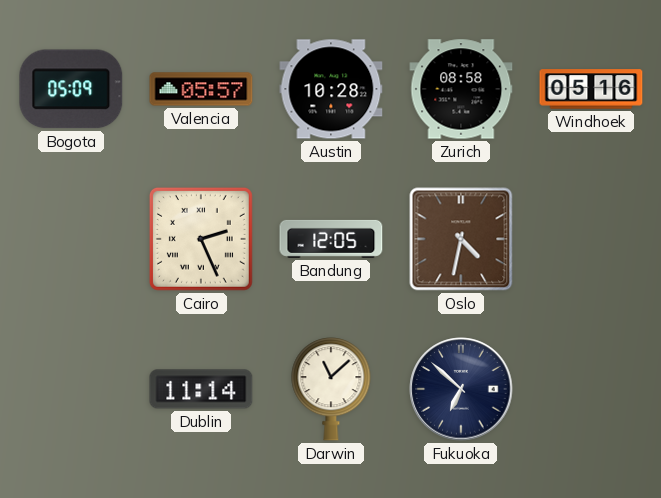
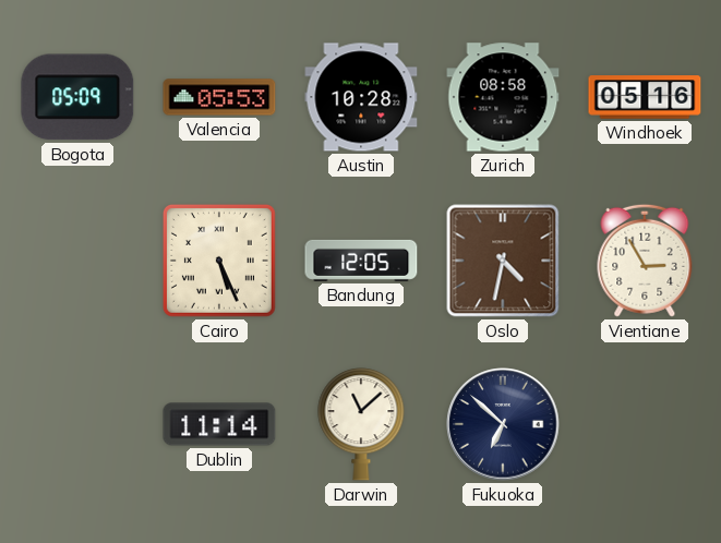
Valencia: 05:57 -> 05:53
Cairo: 2:26 -> 5:26
Vientiane: none -> 2:55
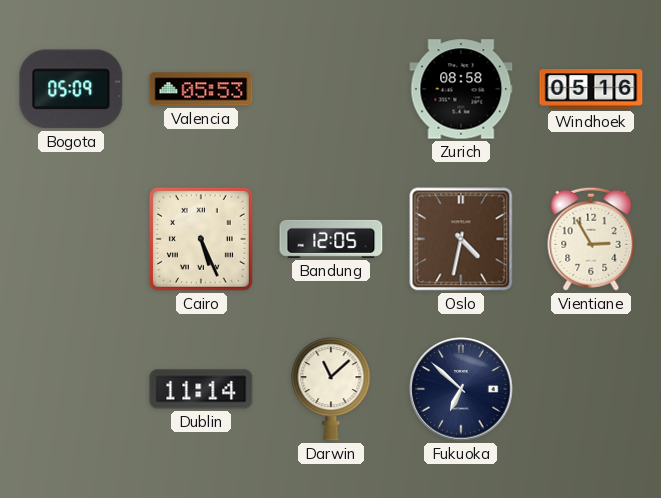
Austin: 10:28 -> none
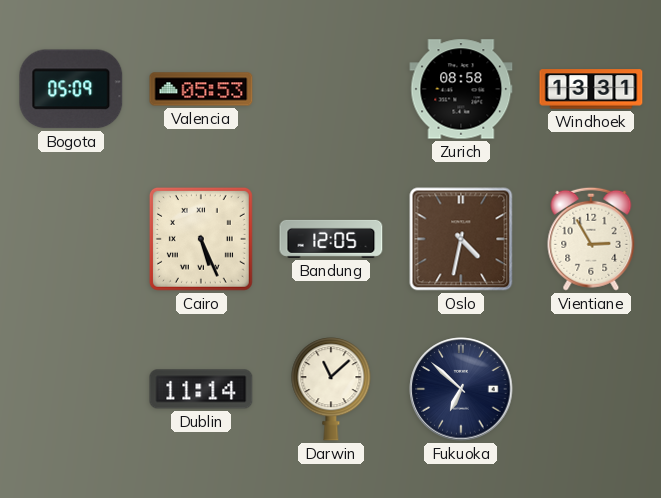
Windhoek: 05:16 -> 13:31
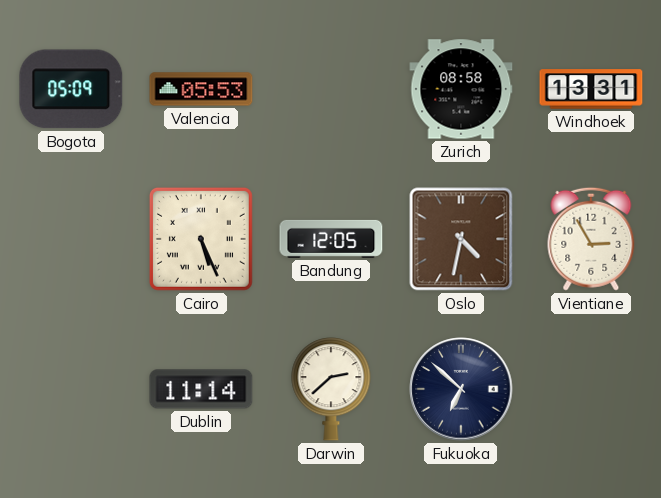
Darwin: 11:08 -> 2:38
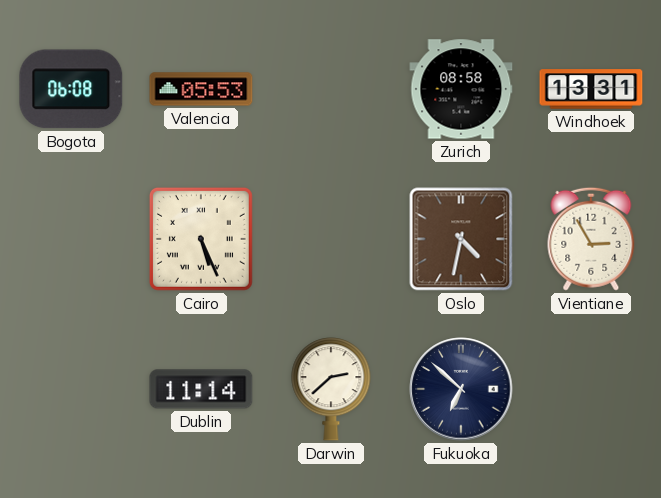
Bogota: 05:09 -> 06:08
Bandung: 12:05 -> none
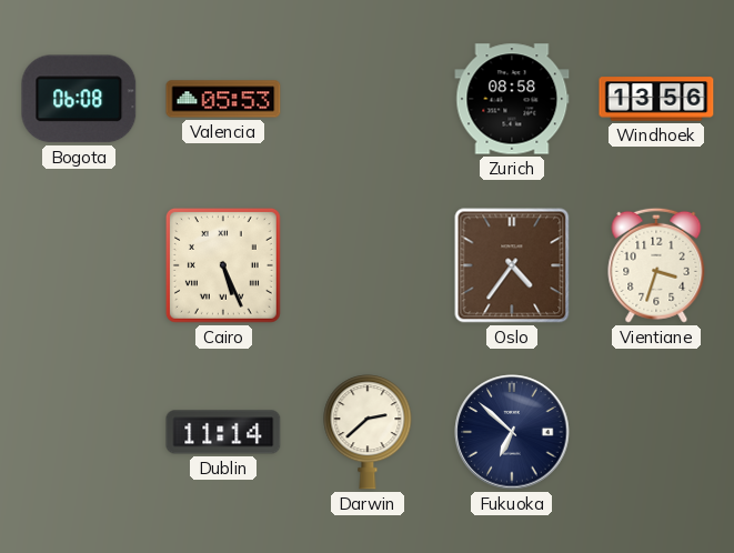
Windhoek: 13:31 -> 13:56
Oslo: 4:32 -> 4:36
Vientiane: 2:55 -> 3:33
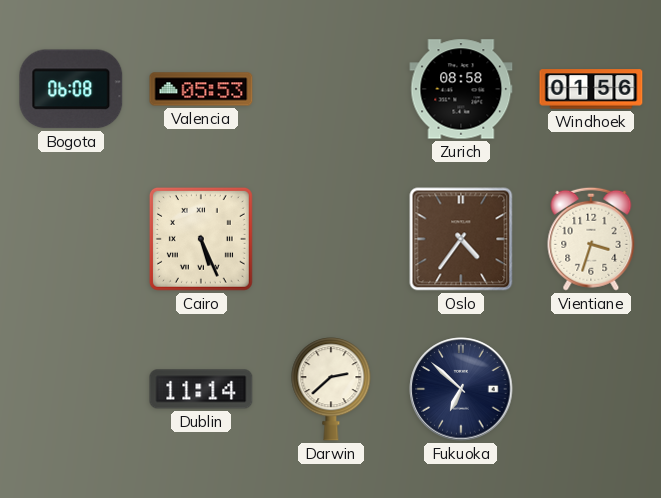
Windhoek: 13:56 -> 01:56
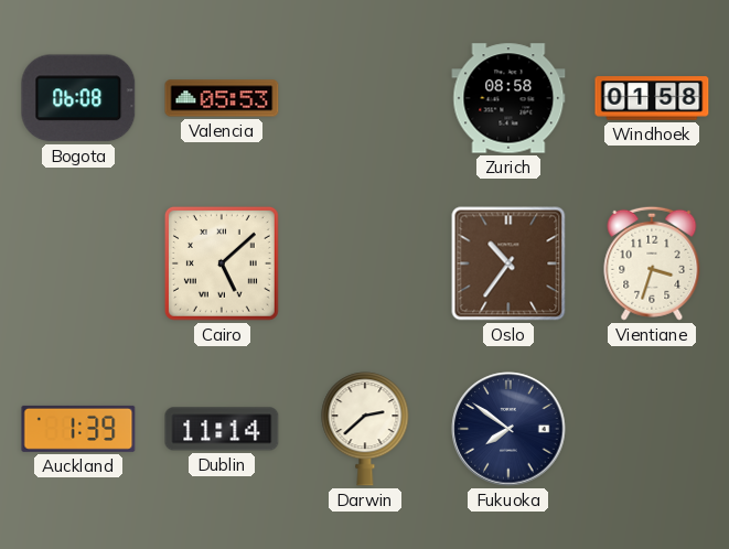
Windhoek: 01:56 -> 01:58
Cairo: 5:26 -> 5:08
Oslo: 4:36 -> 10:36
Auckland: none -> 1:39
Fukuoka: 6:52 -> 7:51
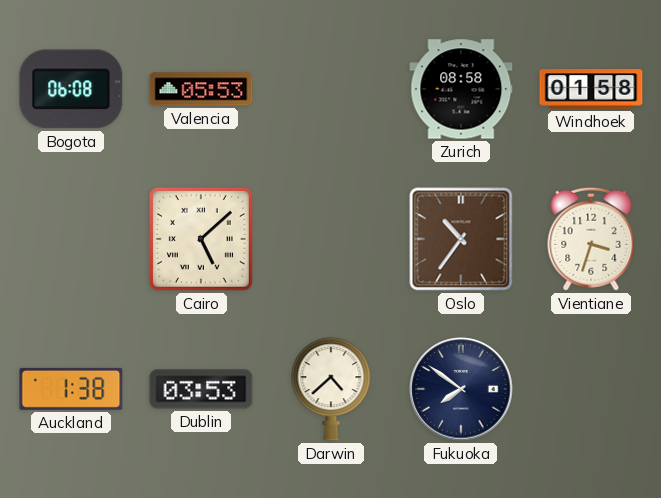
Auckland: 1:39 -> 1:38
Dublin: 11:14 -> 03:53
Darwin: 2:38 -> 4:38
